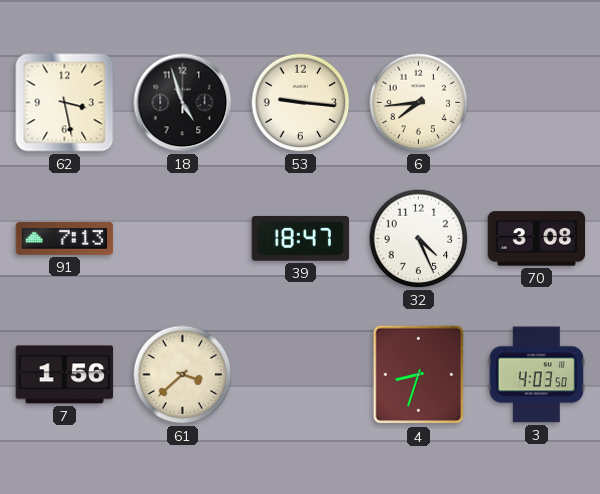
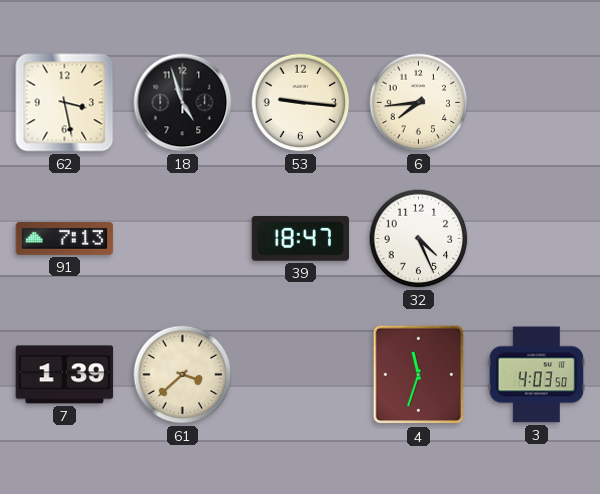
70: 3:08 -> none
7: 1:56 -> 1:39
4: 8:33 -> 11:33
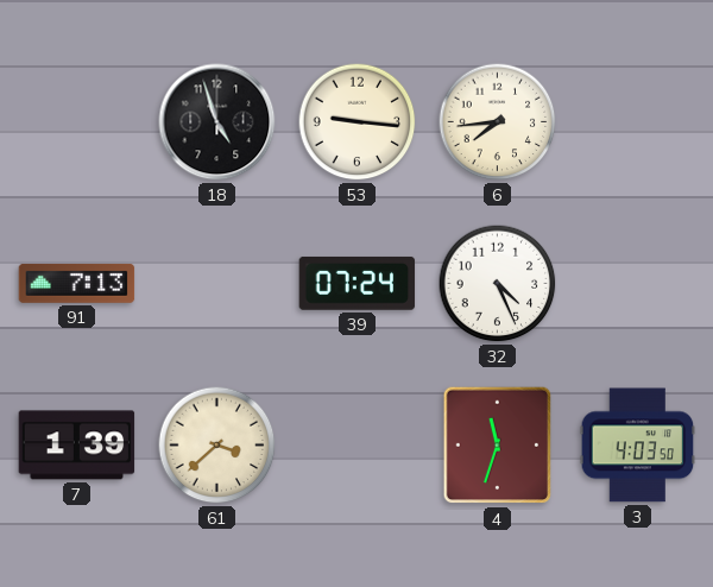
62: 3:28 -> none
39: 18:47 -> 07:24
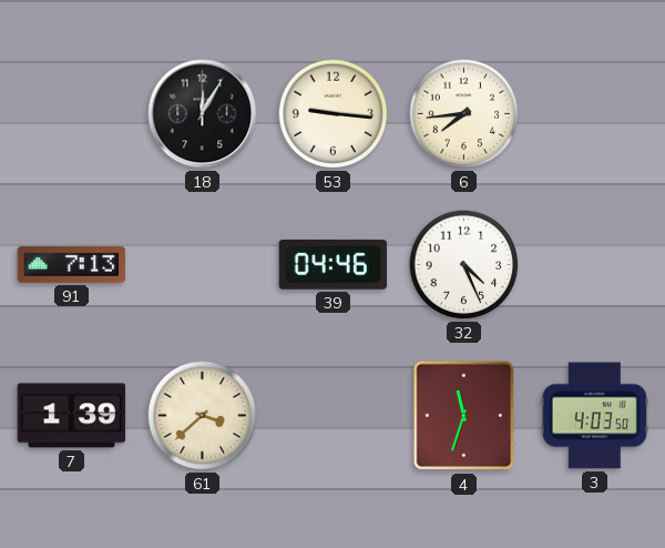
18: 4:57 -> 12:05
39: 07:24 -> 04:46
